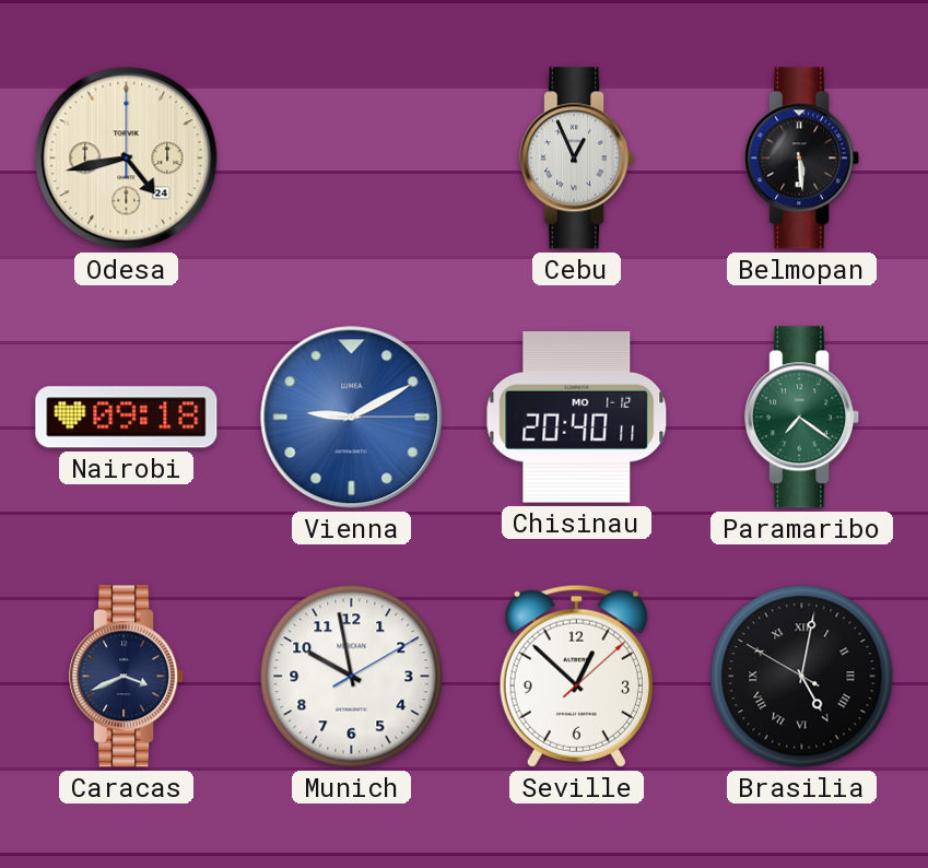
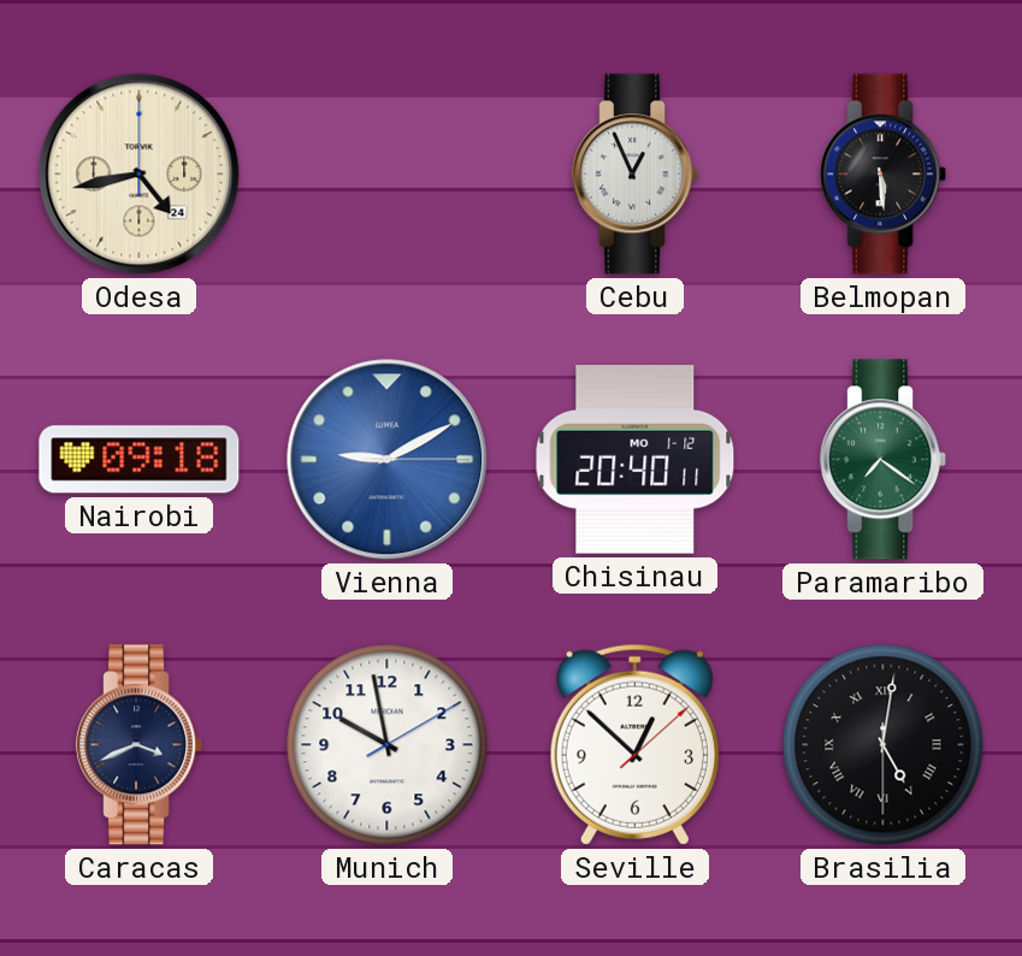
Brasilia: 5:01:50 -> 5:01:30
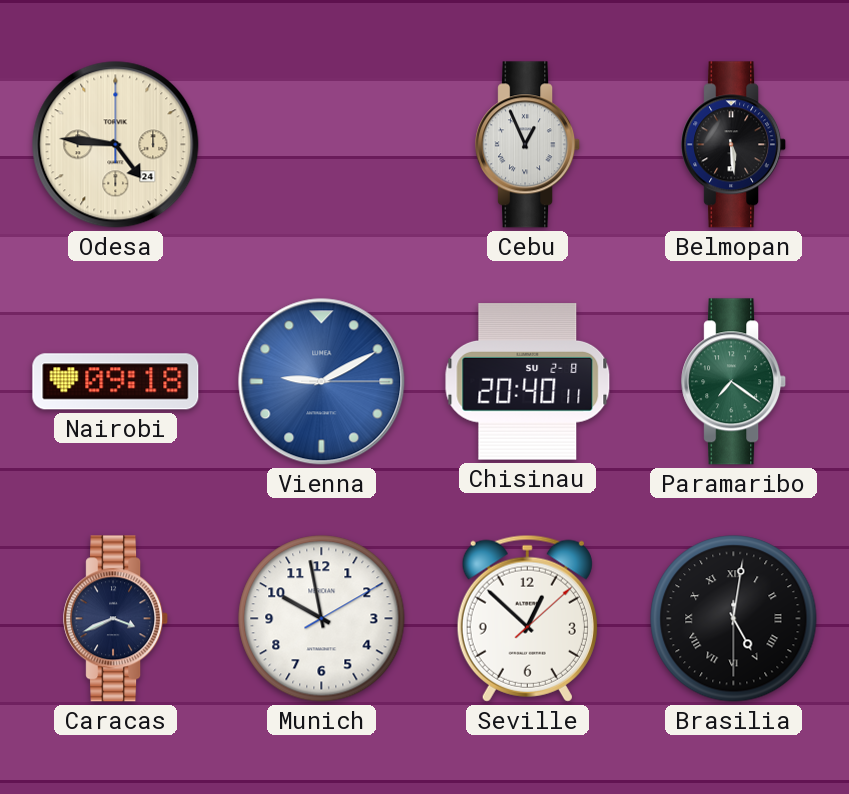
Odesa: 4:43 -> 4:46
Chisinau date: MO 1-12 -> SU 2-8
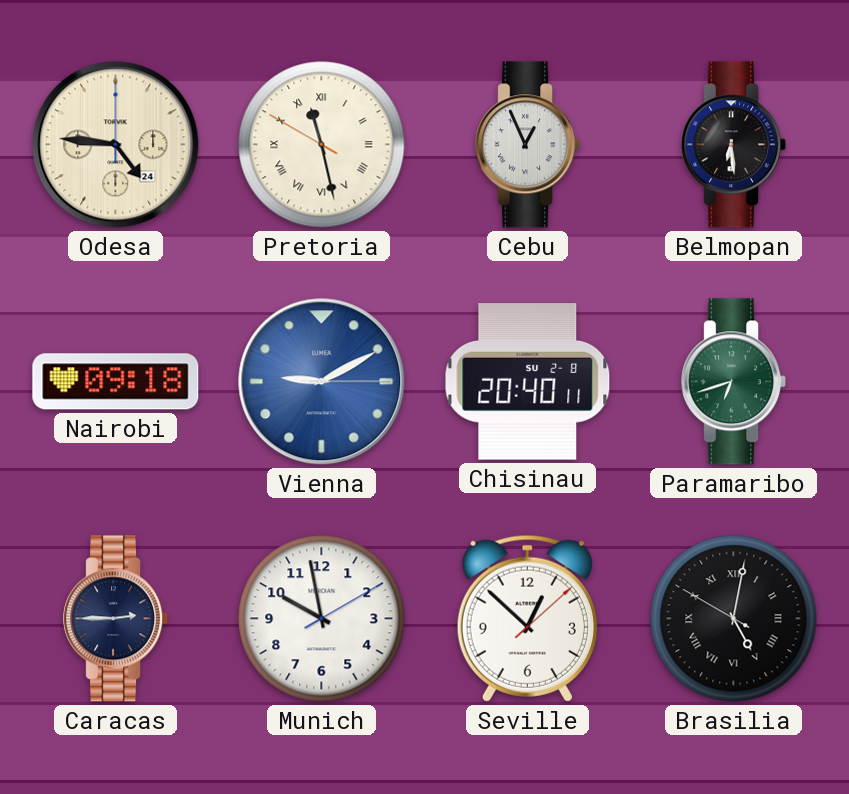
Pretoria: none -> 11:27
Belmopan: 5:29 -> 6:29
Paramaribo: 7:21 -> 6:42
Caracas: 3:41 -> 2:45
Brasilia: 5:01:30 -> 5:01:50
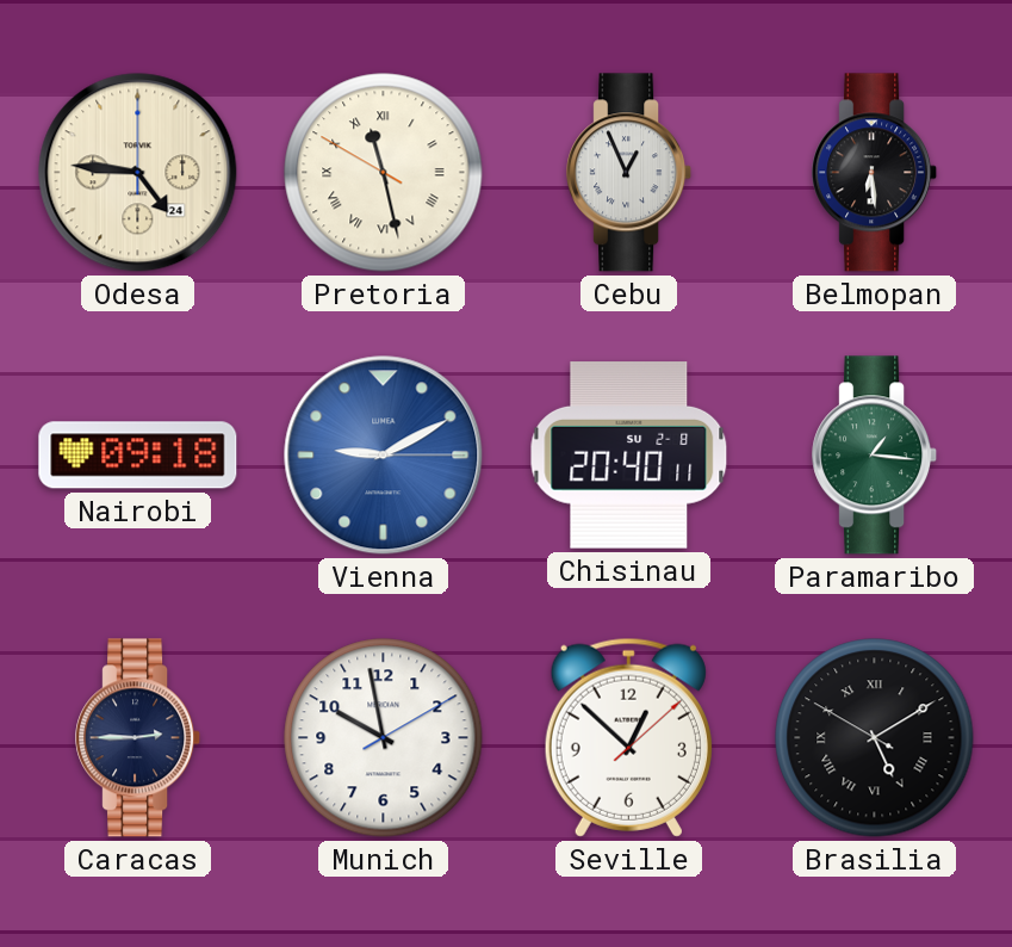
Paramaribo: 6:42 -> 1:16
Brasilia: 5:01 -> 5:09
